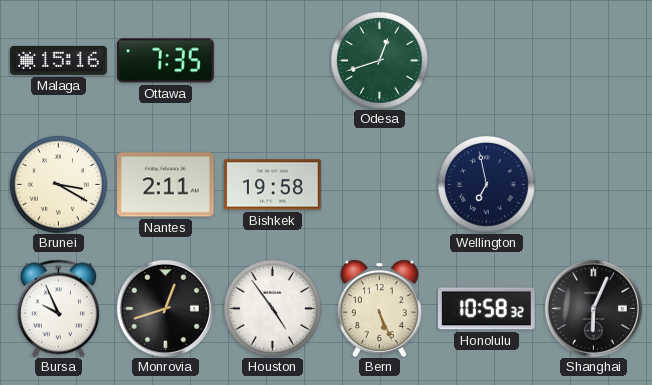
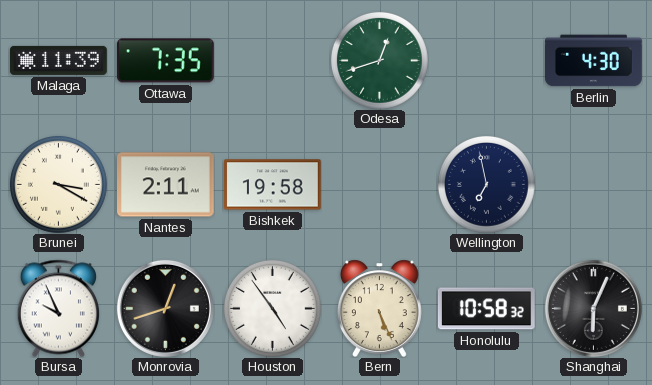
Malaga: 15:16 -> 11:39
Berlin: none -> 4:30
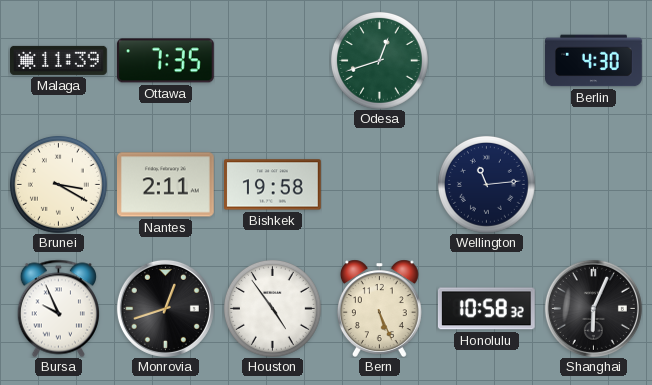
Wellington: 6:58 -> 11:14
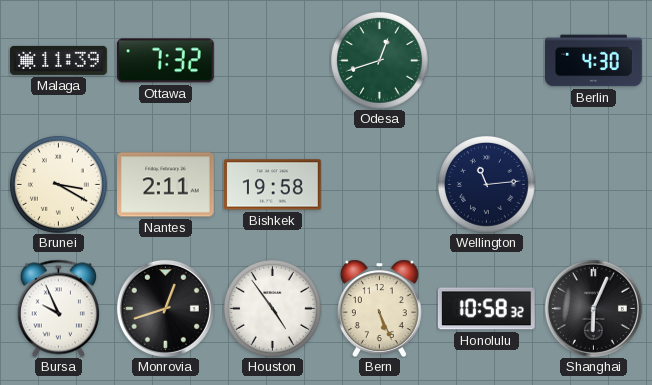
Ottawa: 7:35 -> 7:32
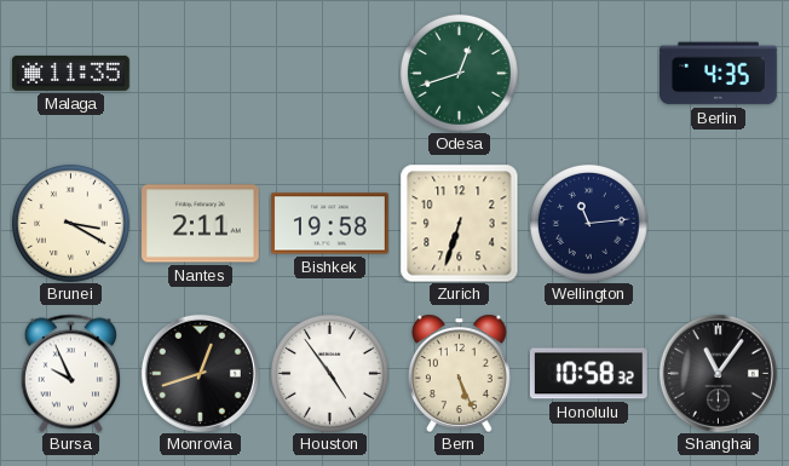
Malaga: 11:39 -> 11:35
Ottawa: 7:32 -> none
Berlin: 4:30 -> 4:35
Zurich: none -> 6:33
Shanghai: 6:04 -> 11:06
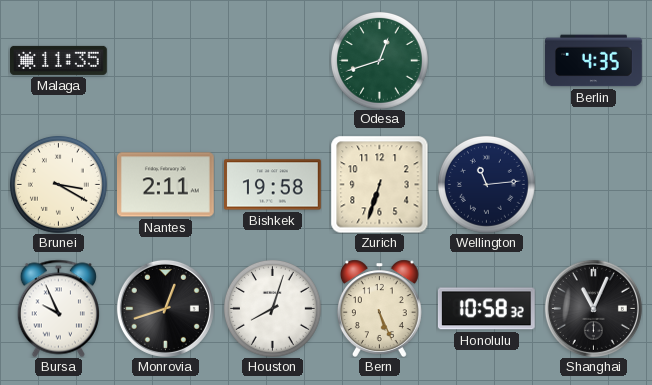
Houston: 4:54 -> 8:03
Shanghai: 11:06 -> 11:04
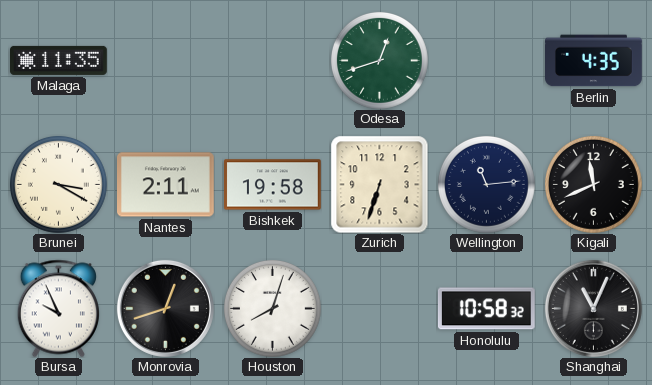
Kigali: none -> 11:41
Bern: 5:26 -> none
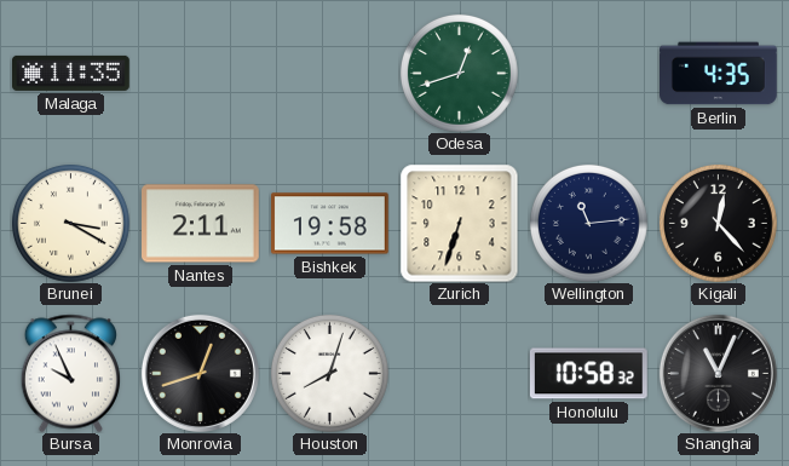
Kigali: 11:41 -> 12:23
